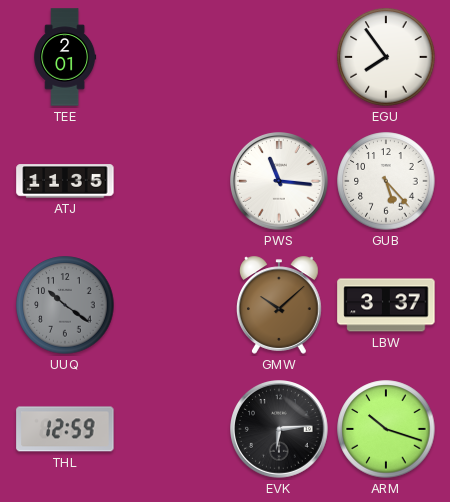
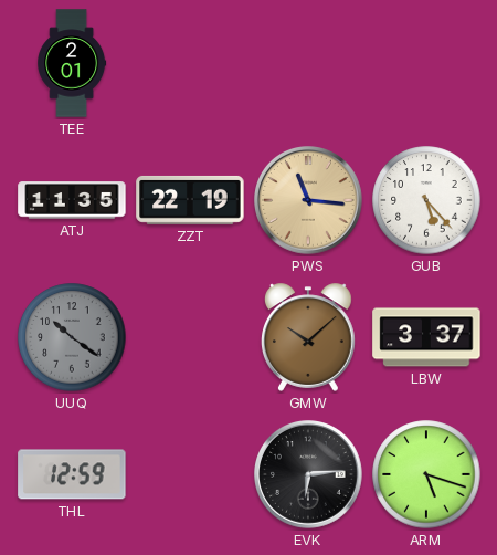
EGU: 7:54 -> none
ZZT: none -> 22:19
PWS dial: white -> champagne
ARM: 10:18 -> 5:18
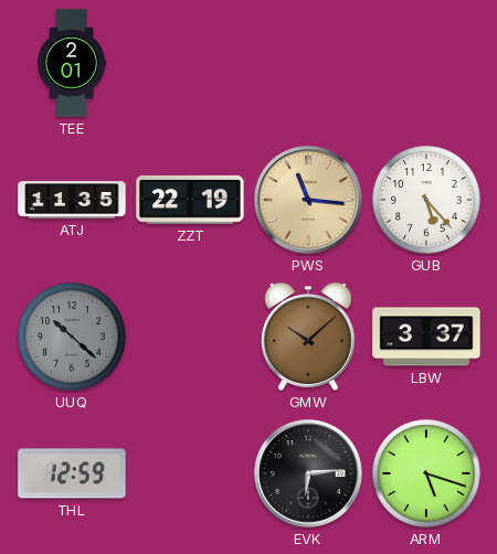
UUQ: 10:21 -> 10:22
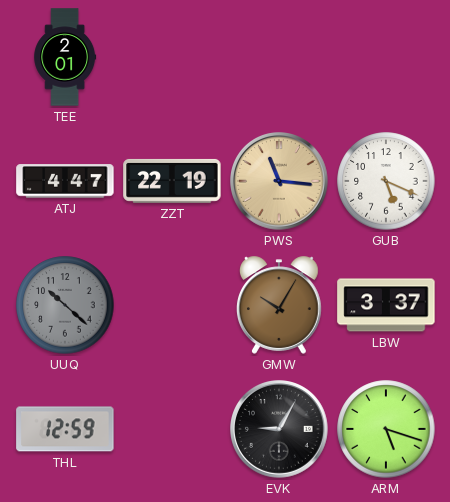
ATJ: 11:35 -> 4:47
GUB: 5:23 -> 5:19
GMW: 10:08 -> 10:05
EVK: 6:14 -> 9:05
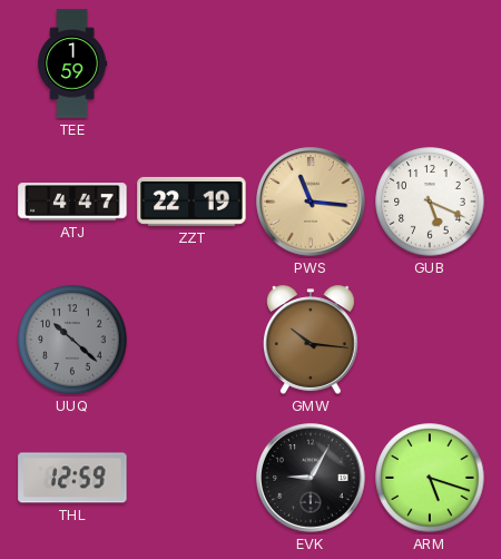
TEE: 2:01 -> 1:59
GMW: 10:05 -> 10:16
LBW: 3:37 -> none
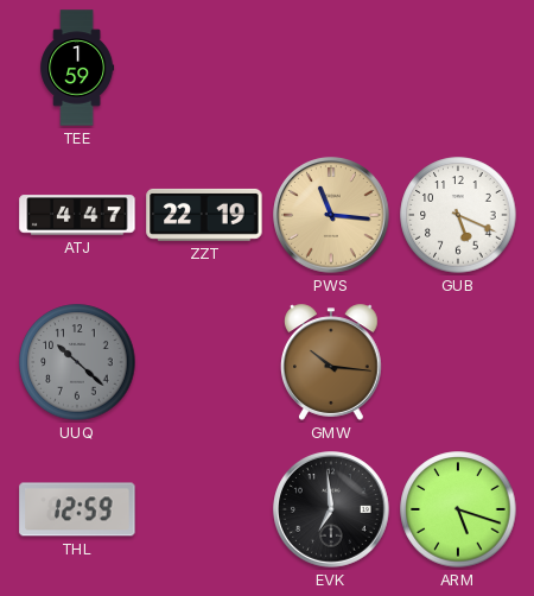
EVK: 9:05 -> 6:59
